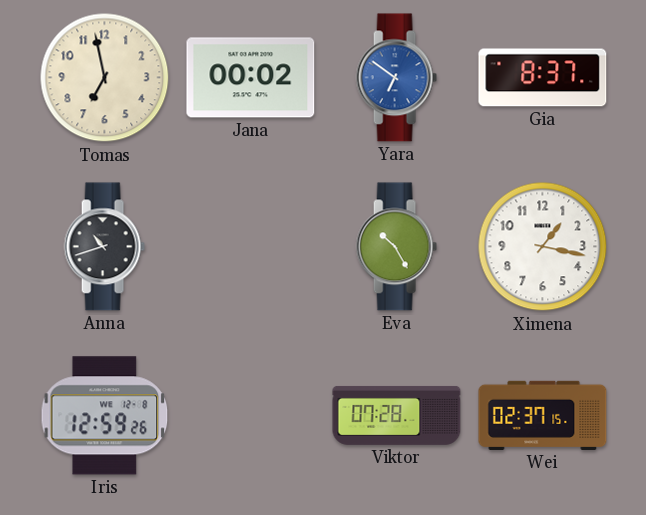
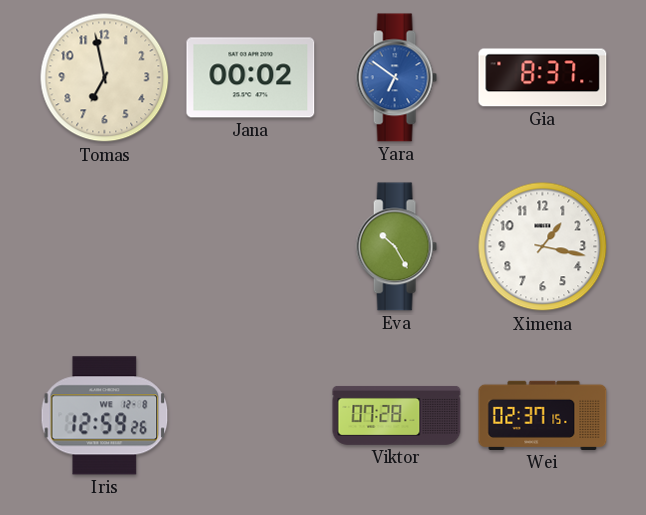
Anna: 10:42 -> none
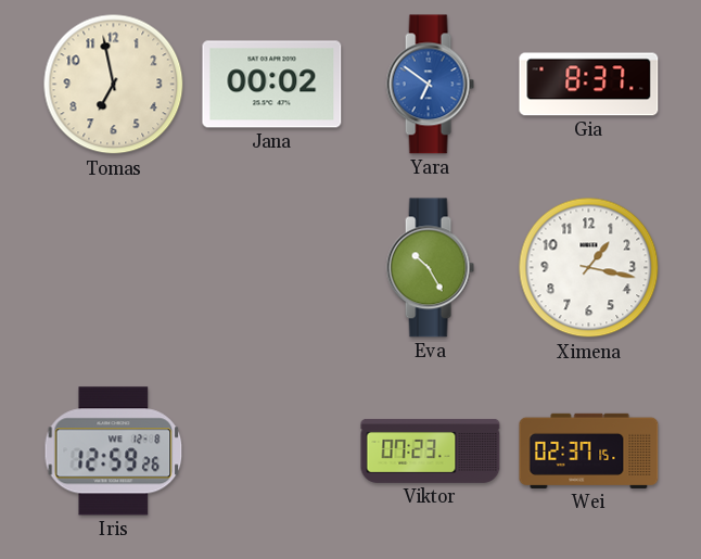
Viktor: 07:28 -> 07:23
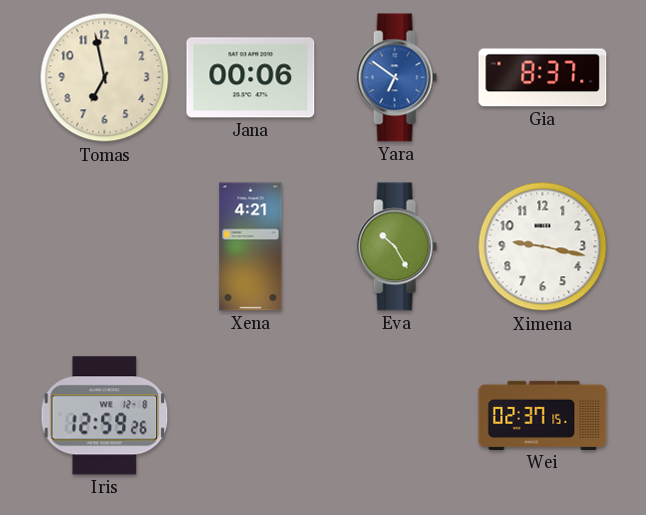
Jana: 00:02 -> 00:06
Xena: none -> 4:21
Ximena: 1:17 -> 9:17
Viktor: 07:23 -> none
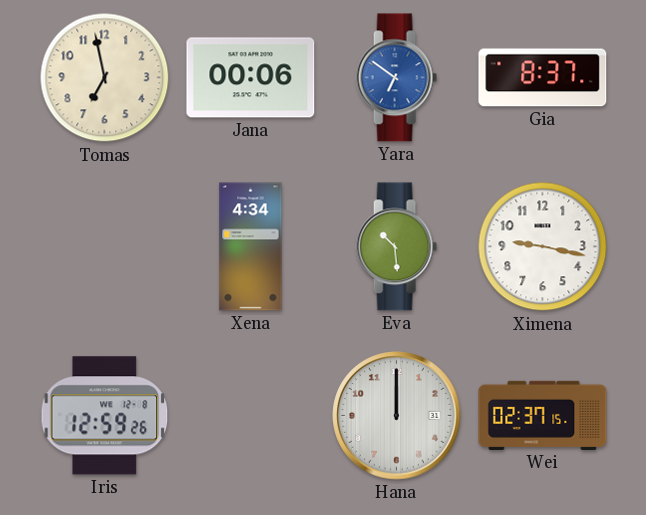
Xena: 4:21 -> 4:34
Eva: 10:25 -> 10:29
Hana: none -> 12:00
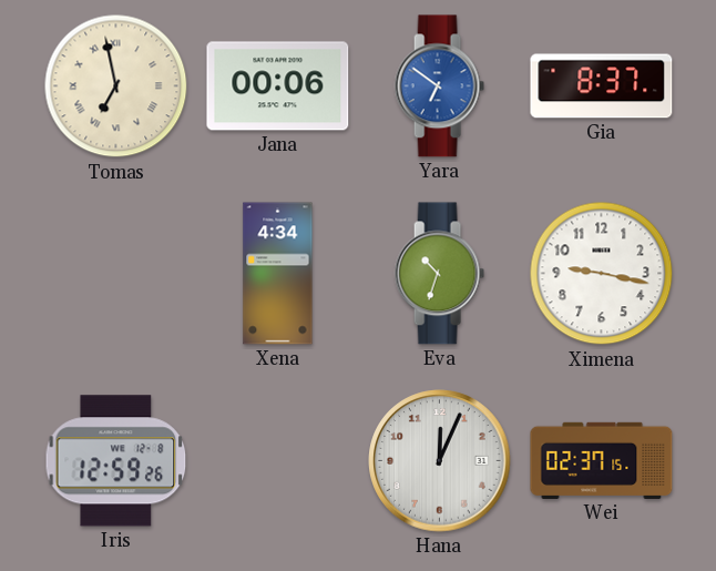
Tomas numerals: Arabic -> Roman
Eva: 10:29 -> 10:33
Hana: 12:00 -> 12:04
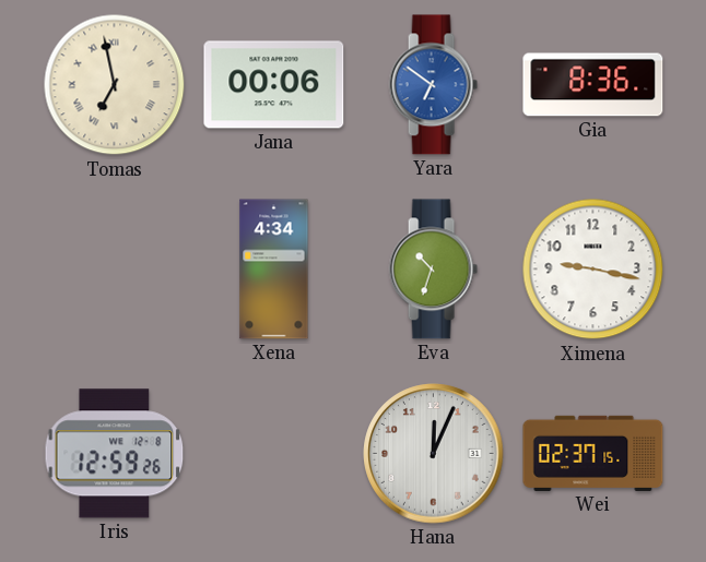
Gia: 8:37 -> 8:36
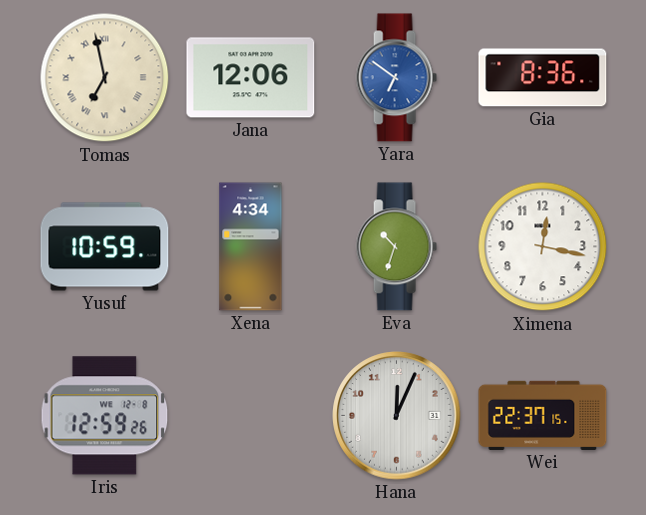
Jana: 00:06 -> 12:06
Yusuf: none -> 10:59
Ximena: 9:17 -> 12:17
Wei: 02:37 -> 22:37
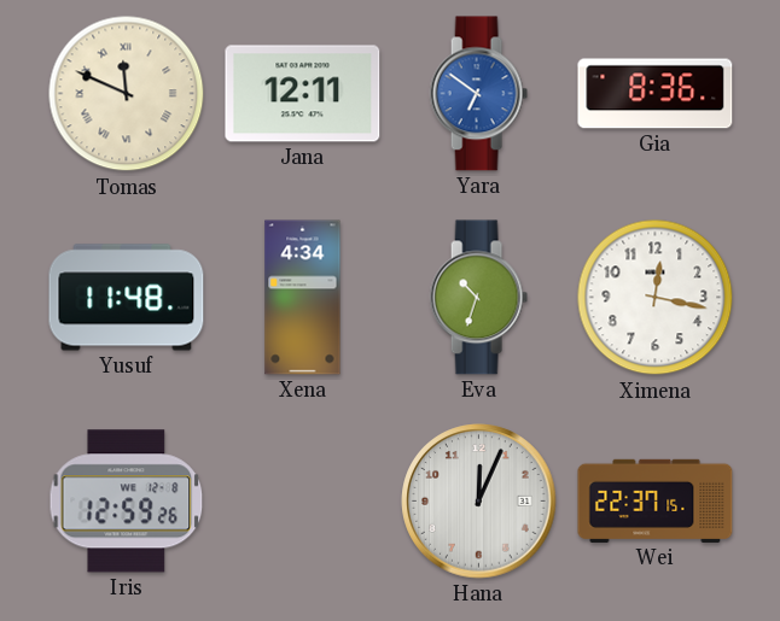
Tomas: 6:58 -> 11:49
Jana: 12:06 -> 12:11
Yusuf: 10:59 -> 11:48
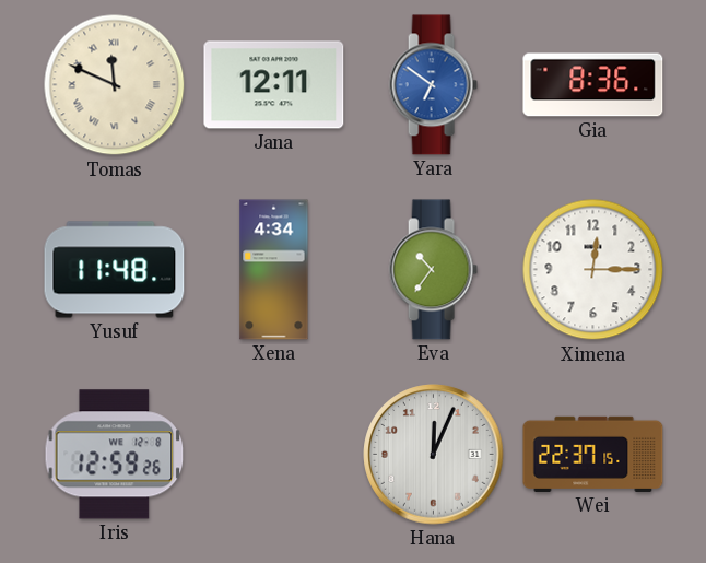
Eva: 10:33 -> 10:36
Ximena: 12:17 -> 12:15
